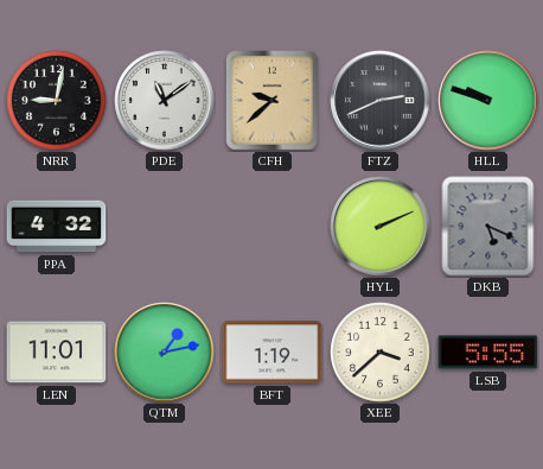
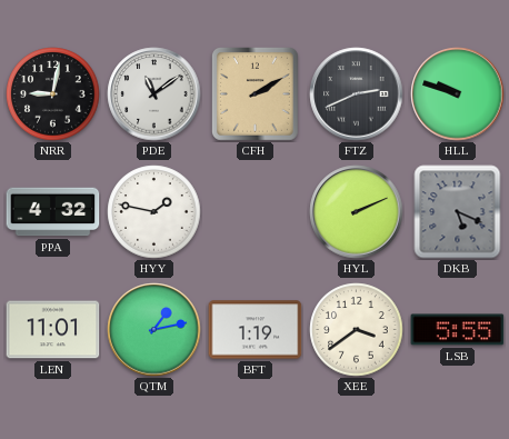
CFH: 9:38 -> 2:10
HYY: none -> 1:47
XEE: 3:38 -> 3:39
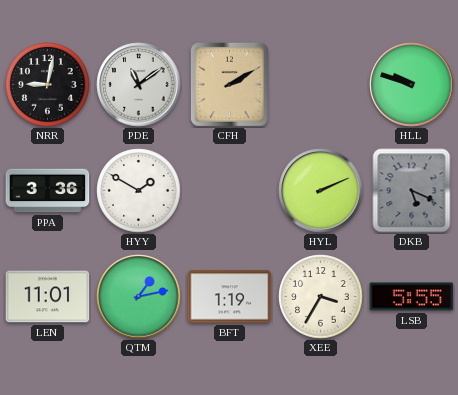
FTZ: 2:41 -> none
PPA: 4:32 -> 3:36
HYY: 1:47 -> 1:50
XEE: 3:39 -> 3:35
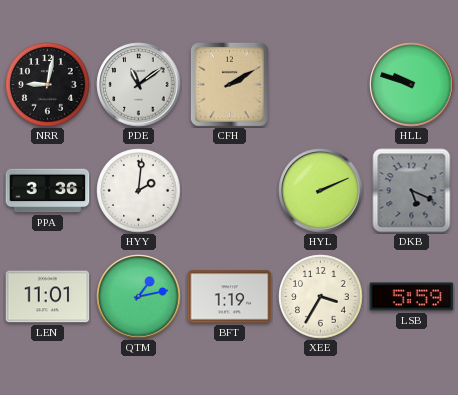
HYY: 1:50 -> 2:01
LSB: 5:55 -> 5:59
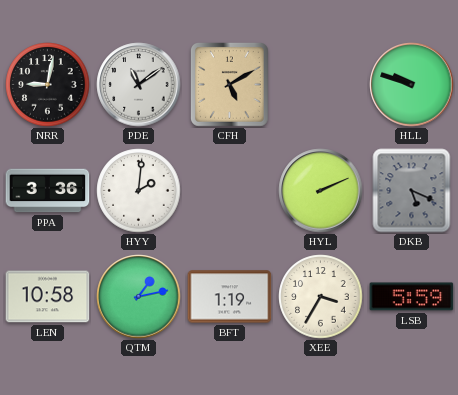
CFH: 2:10 -> 5:10
LEN: 11:01 -> 10:58
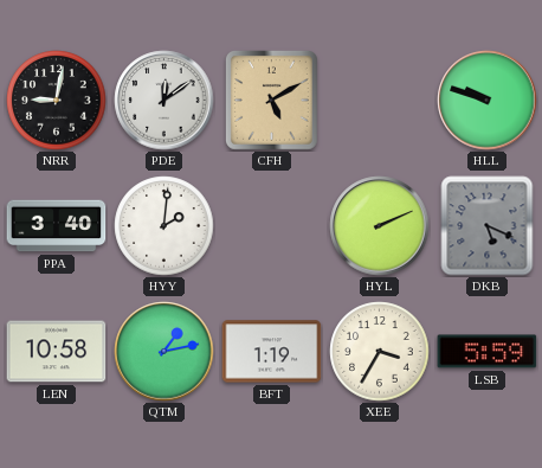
PDE: 11:09 -> 12:09
PPA: 3:36 -> 3:40
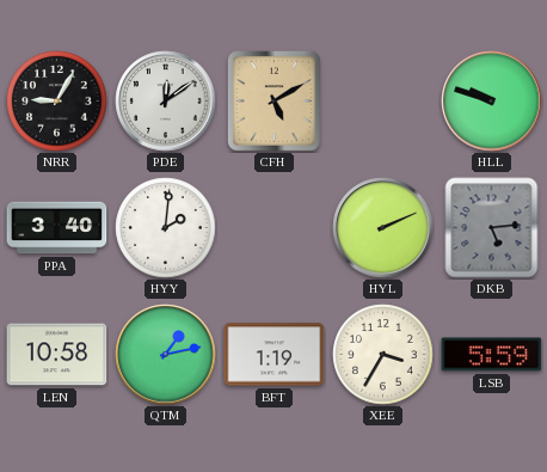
NRR: 9:02 -> 9:05
DKB: 5:19 -> 5:14
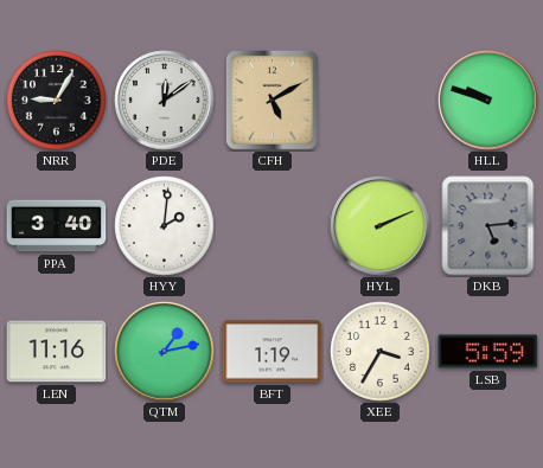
LEN: 10:58 -> 11:16
